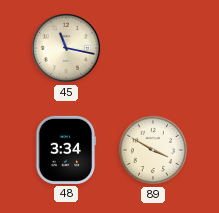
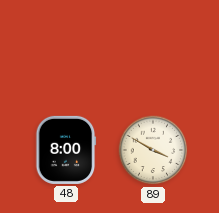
45: 11:17 -> none
48: 3:34 -> 8:00
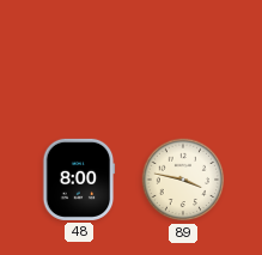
89: 3:50 -> 3:47
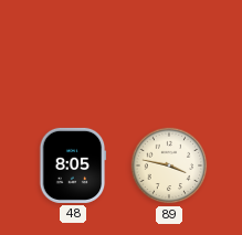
48: 8:00 -> 8:05
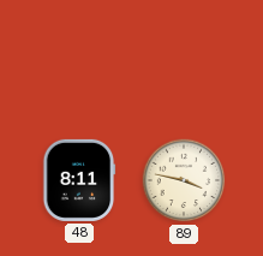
48: 8:05 -> 8:11
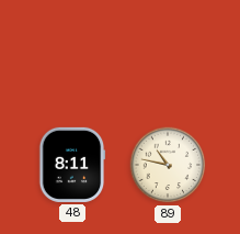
89: 3:47 -> 10:47
